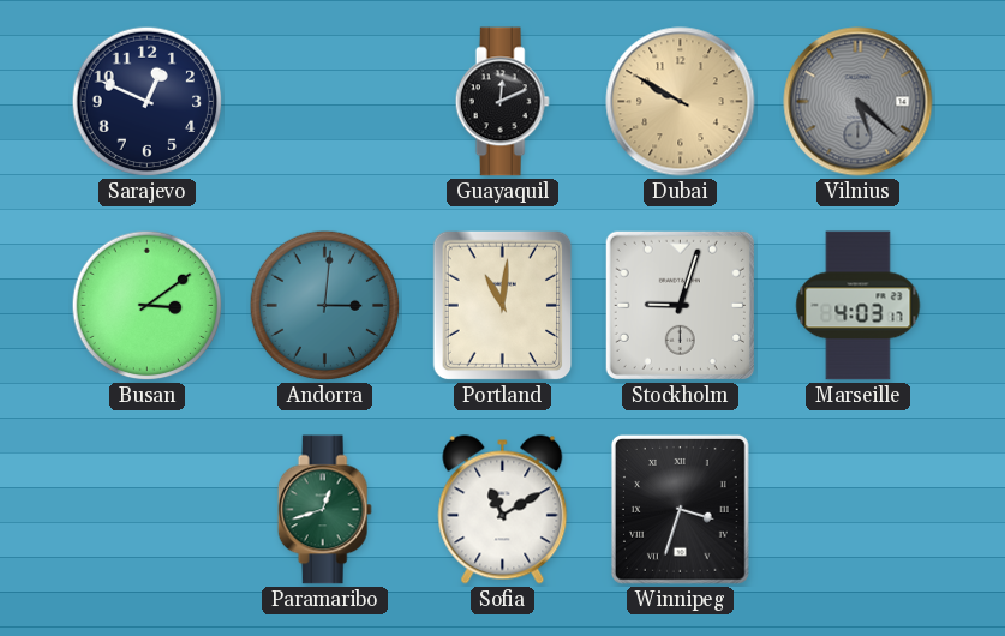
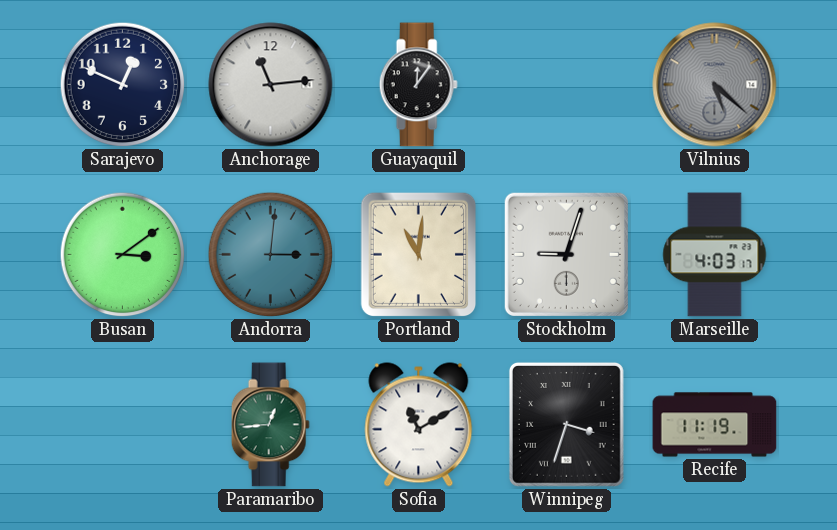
Anchorage: none -> 11:14
Guayaquil: 12:11 -> 12:06
Dubai: 9:50 -> none
Paramaribo: 12:42 -> 12:44
Recife: none -> 11:19
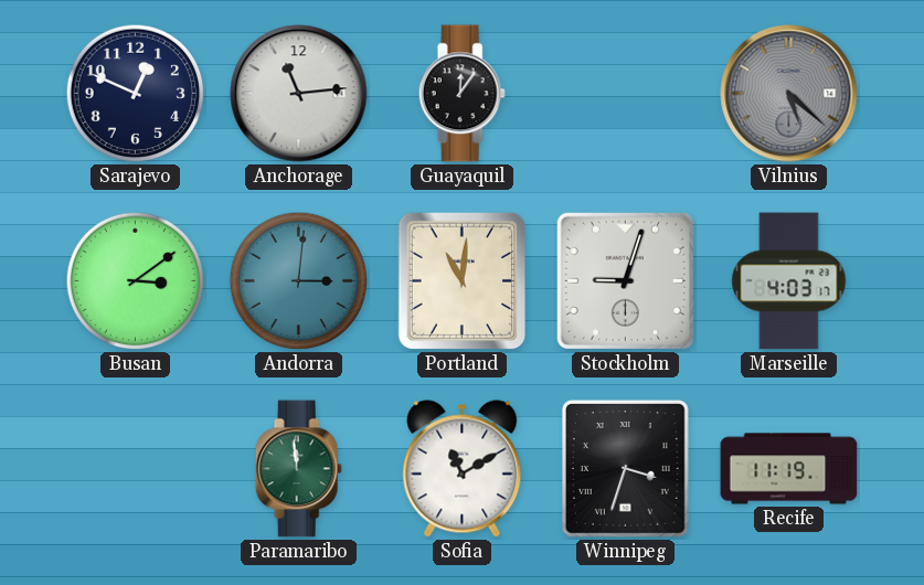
Paramaribo: 12:44 -> 11:59
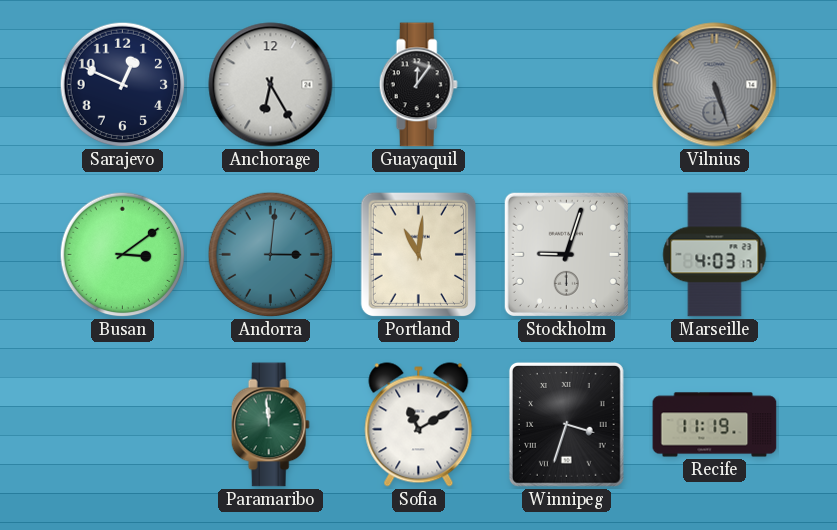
Anchorage: 11:14 -> 6:25
Vilnius: 5:22 -> 5:27
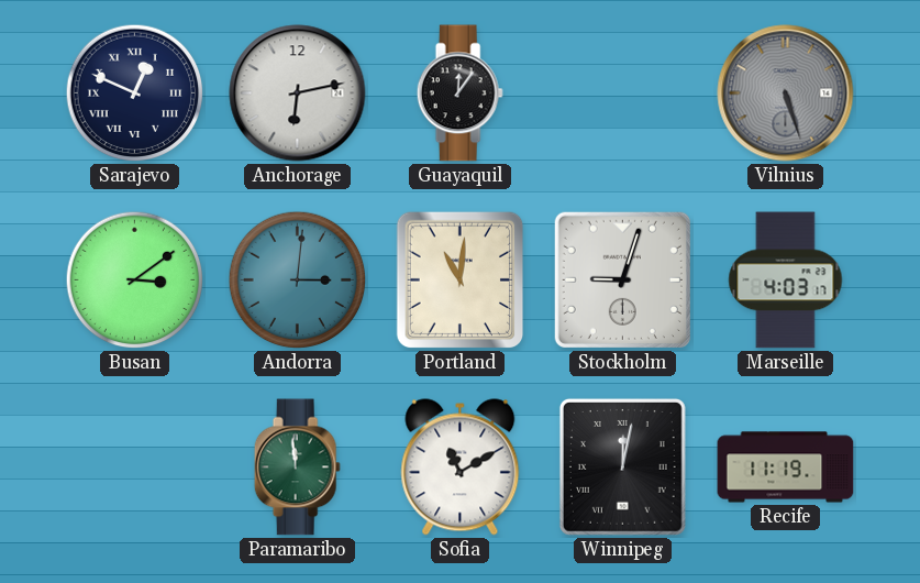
Sarajevo numerals: Arabic -> Roman
Anchorage: 6:25 -> 6:13
Winnipeg: 3:33 -> 12:02
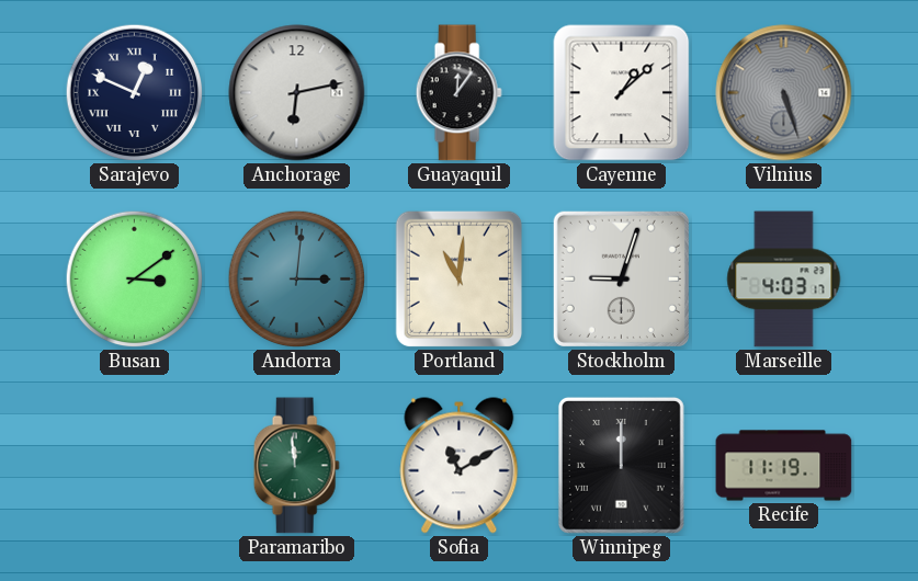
Cayenne: none -> 1:08
Winnipeg: 12:02 -> 12:00
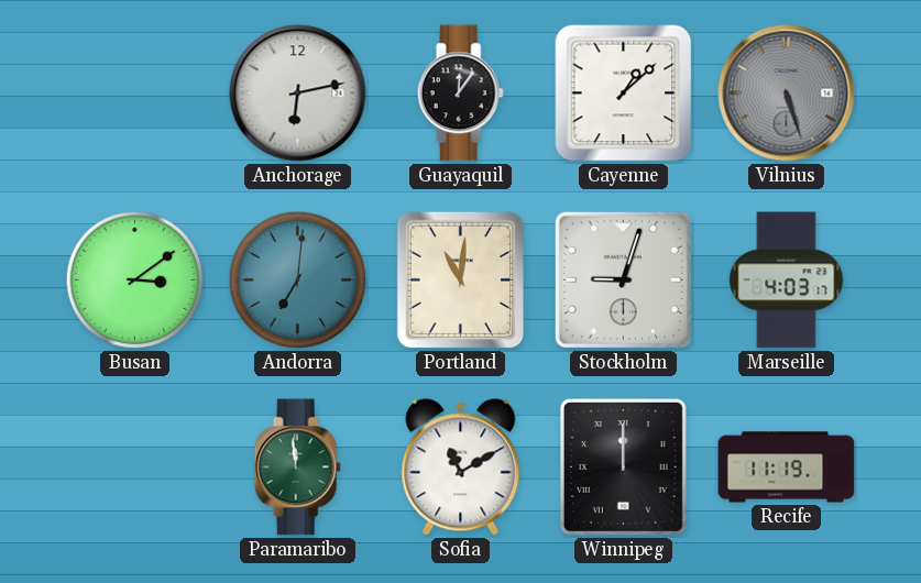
Sarajevo: 12:49 -> none
Andorra: 3:01 -> 7:01
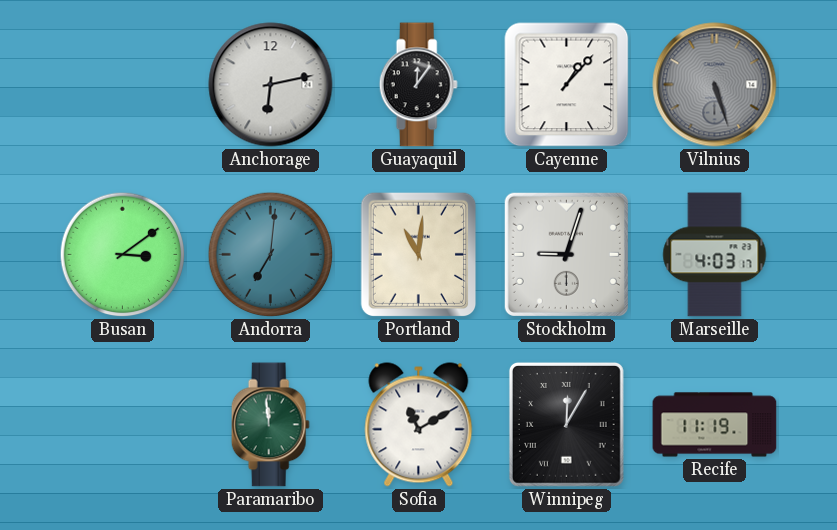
Cayenne: 1:08 -> 1:07
Winnipeg: 12:00 -> 12:05
